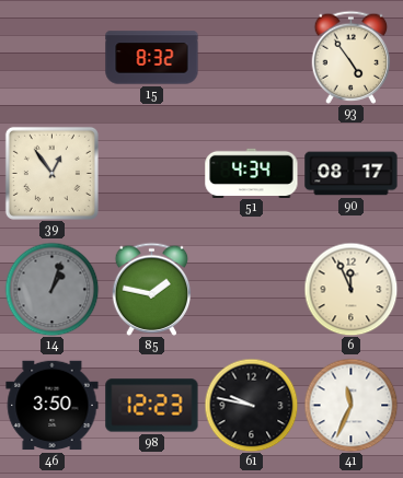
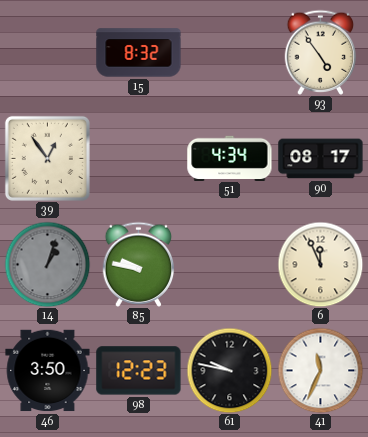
85: 1:47 -> 9:47
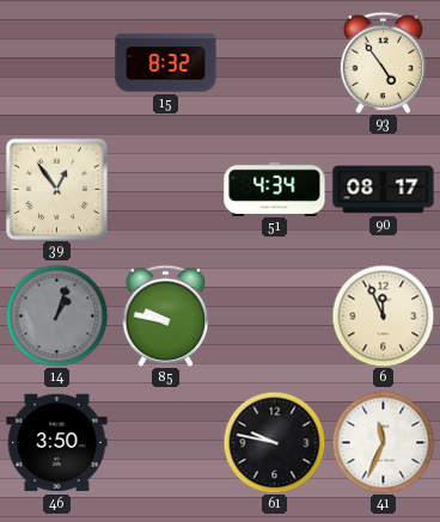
98: 12:23 -> none
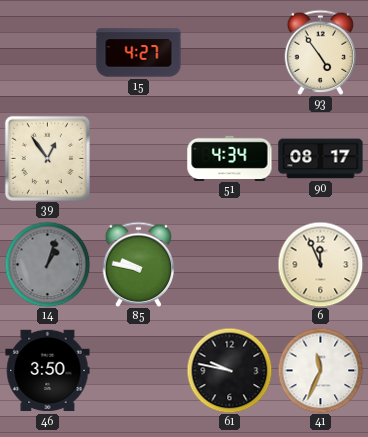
15: 8:32 -> 4:27
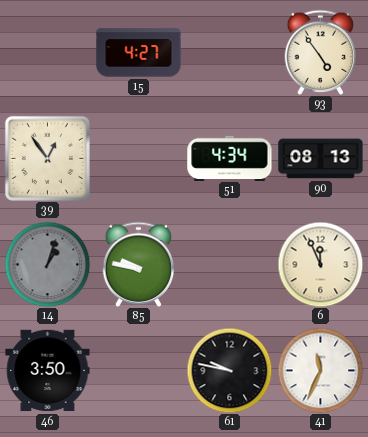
90: 08:17 -> 08:13
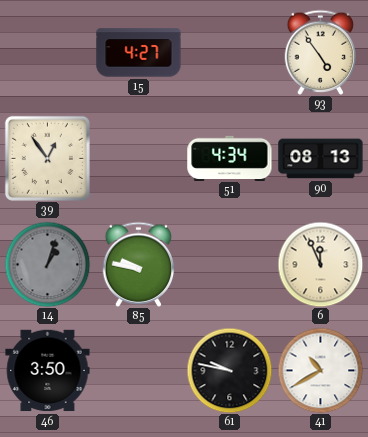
41: 11:34 -> 10:40
